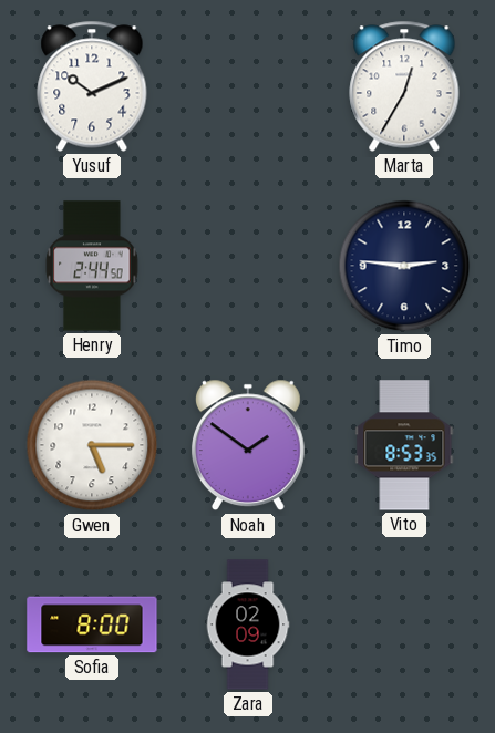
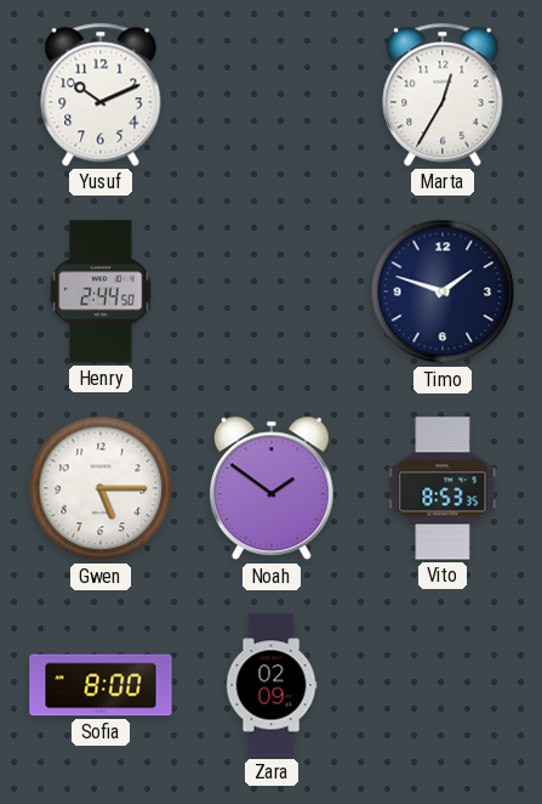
Timo: 2:46 -> 1:48
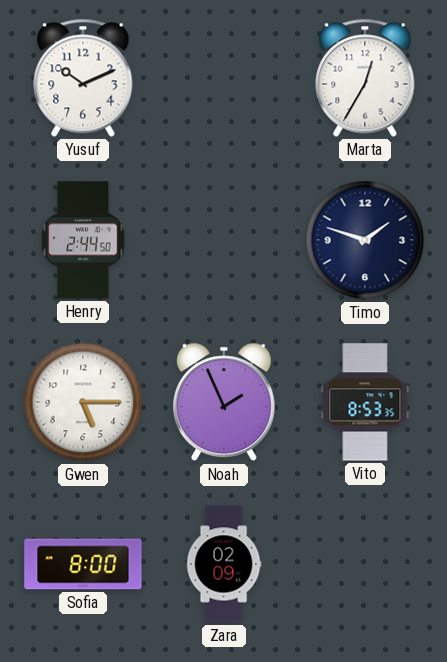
Noah: 1:51 -> 1:56
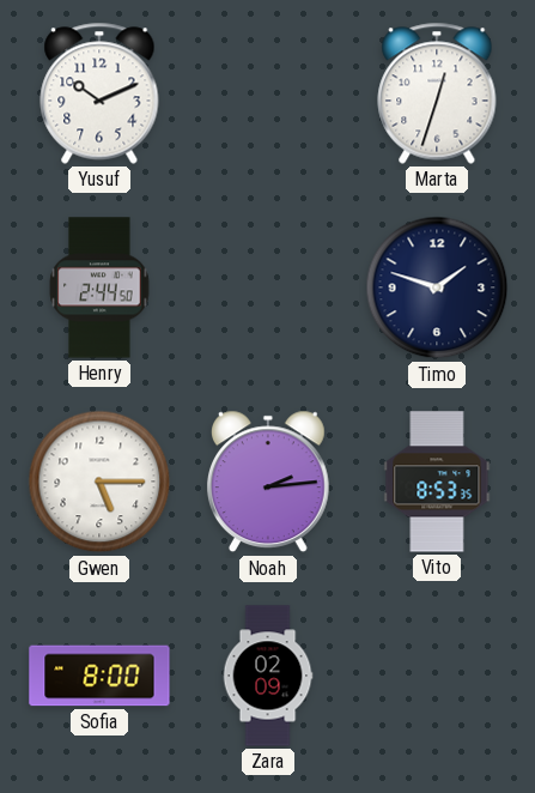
Marta: 12:35 -> 12:33
Noah: 1:56 -> 2:14
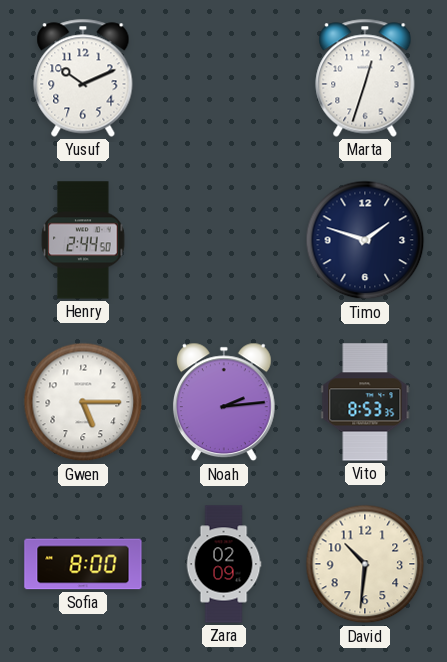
David: none -> 10:31
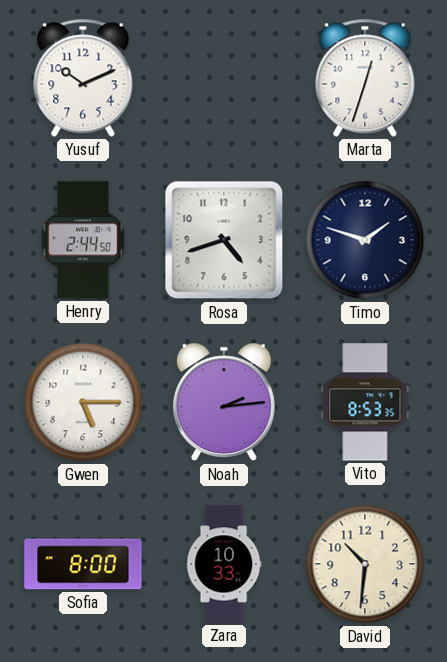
Rosa: none -> 4:42
Zara: 02:09 -> 10:33
